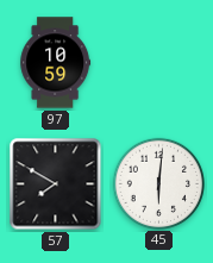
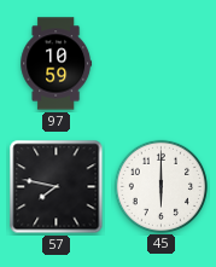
57: 7:50 -> 7:47
45: 6:01 -> 6:00
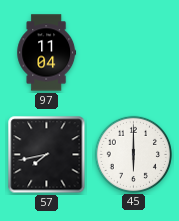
97: 10:59 -> 11:04
57: 7:47 -> 7:43
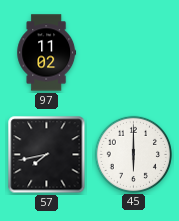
97: 11:04 -> 11:02
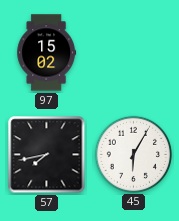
97: 11:02 -> 15:02
45: 6:00 -> 6:05
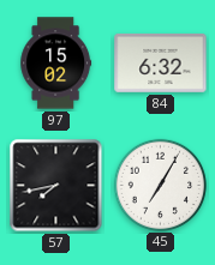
84: none -> 6:32
45: 6:05 -> 7:05
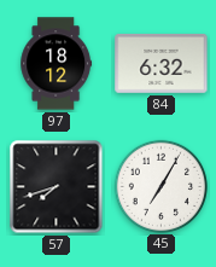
97: 15:02 -> 18:12
57: 7:43 -> 7:42
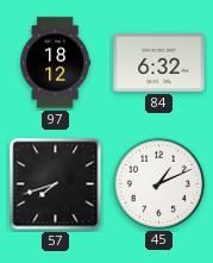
45: 7:05 -> 1:11
